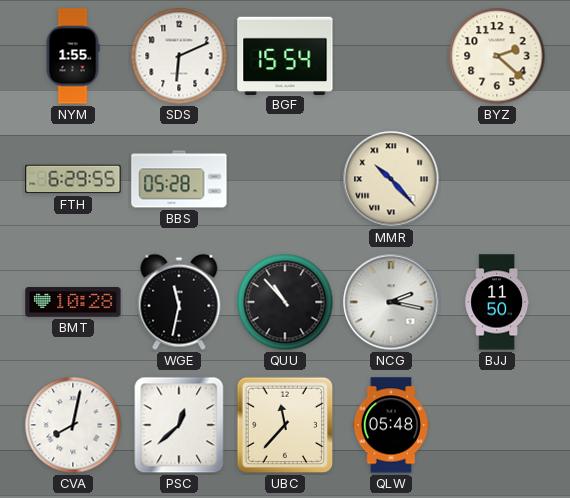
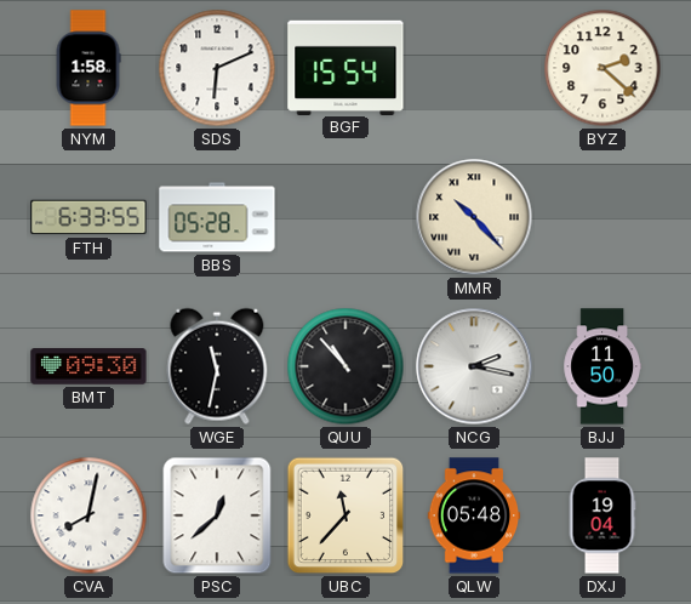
NYM: 1:55 -> 1:58
FTH: 6:29 -> 6:33
BMT: 10:28 -> 09:30
DXJ: none -> 19:04
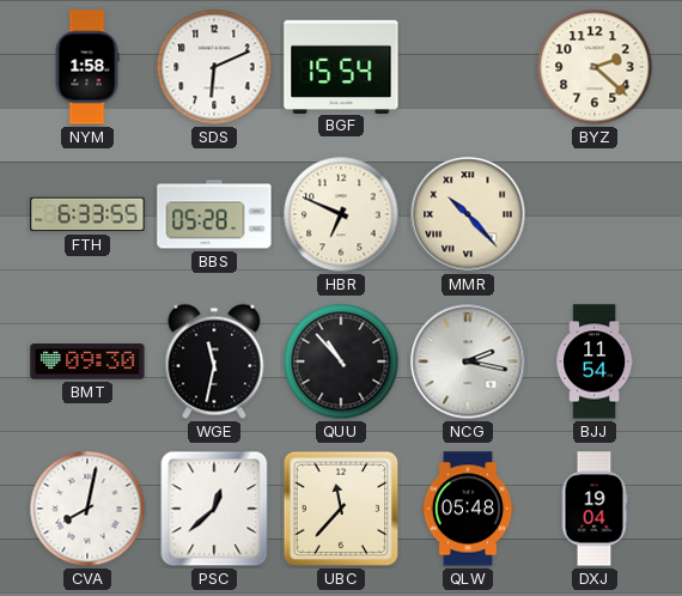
HBR: none -> 6:49
BJJ: 11:50 -> 11:54
